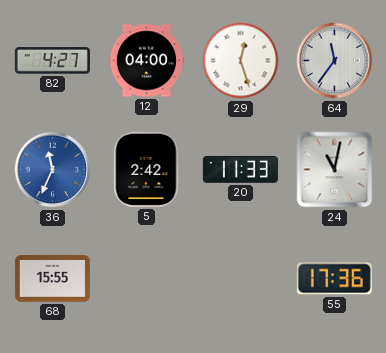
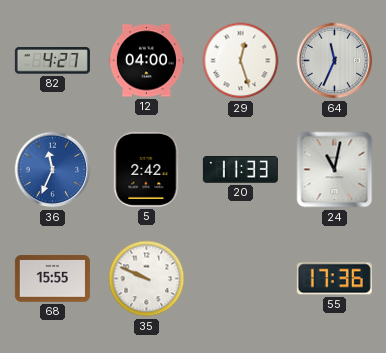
64: 11:36 -> 11:34
35: none -> 9:49
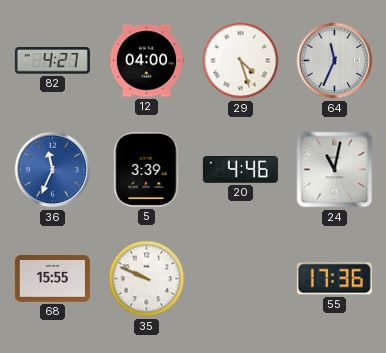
29: 12:27 -> 4:27
5: 2:42 -> 3:39
20: 11:33 -> 4:46
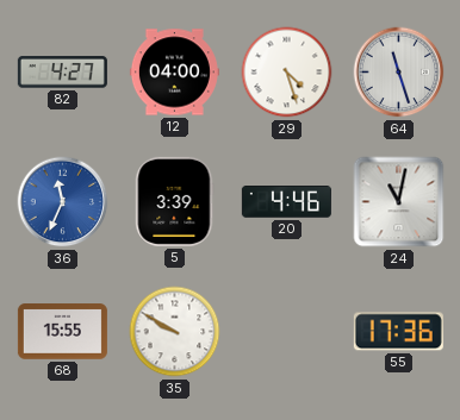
64: 11:34 -> 11:27
35: 9:49 -> 9:50
